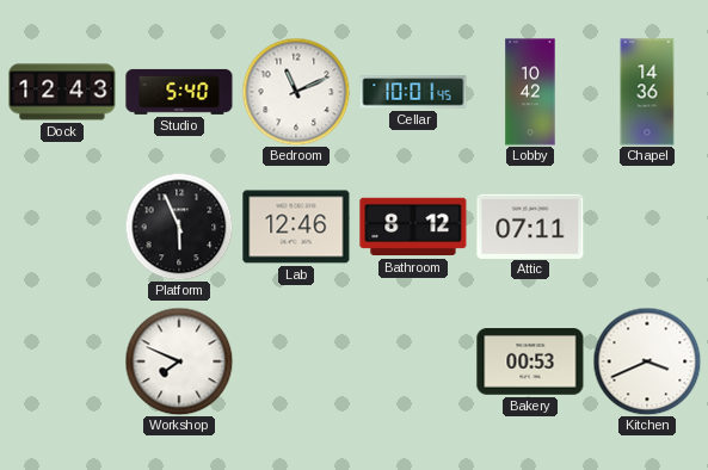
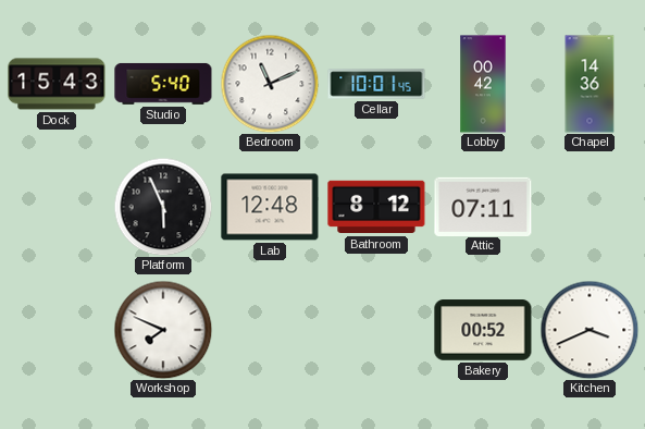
Dock: 12:43 -> 15:43
Lobby: 10:42 -> 00:42
Lab: 12:46 -> 12:48
Bakery: 00:53 -> 00:52
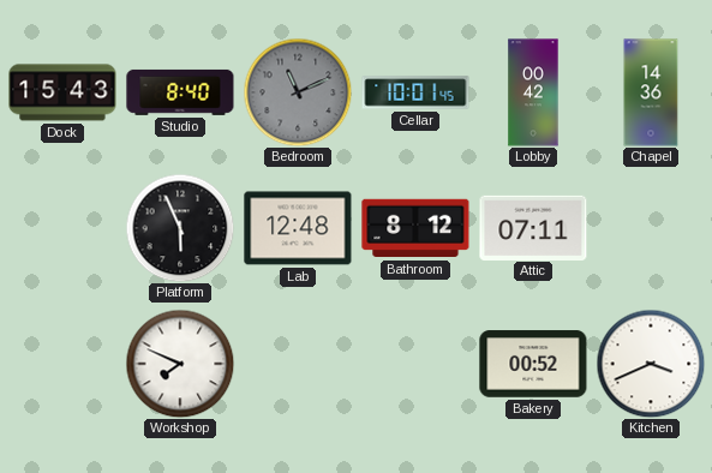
Studio: 5:40 -> 8:40
Bedroom dial: white -> grey
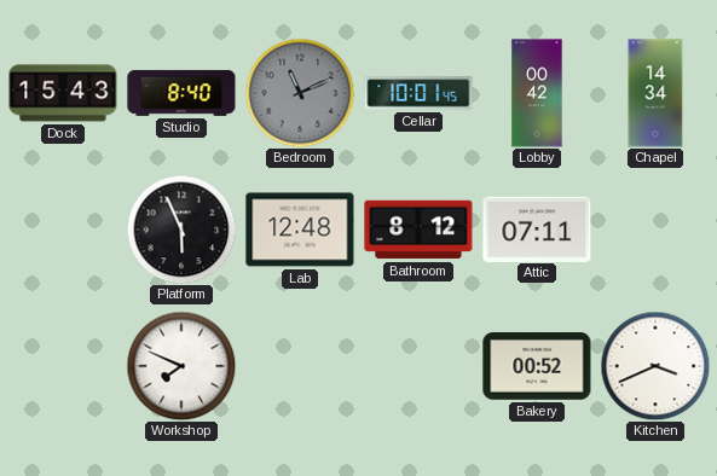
Chapel: 14:36 -> 14:34
